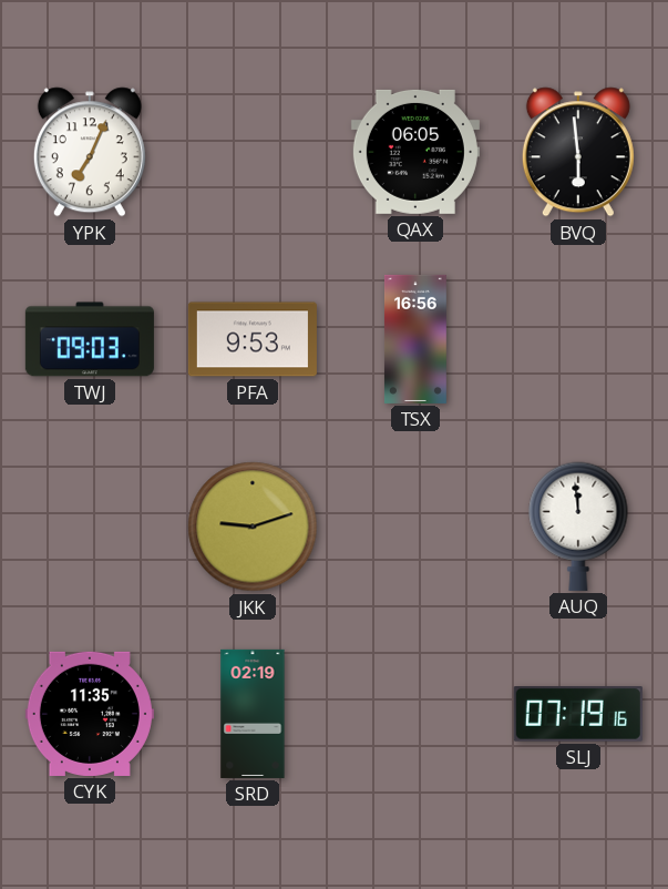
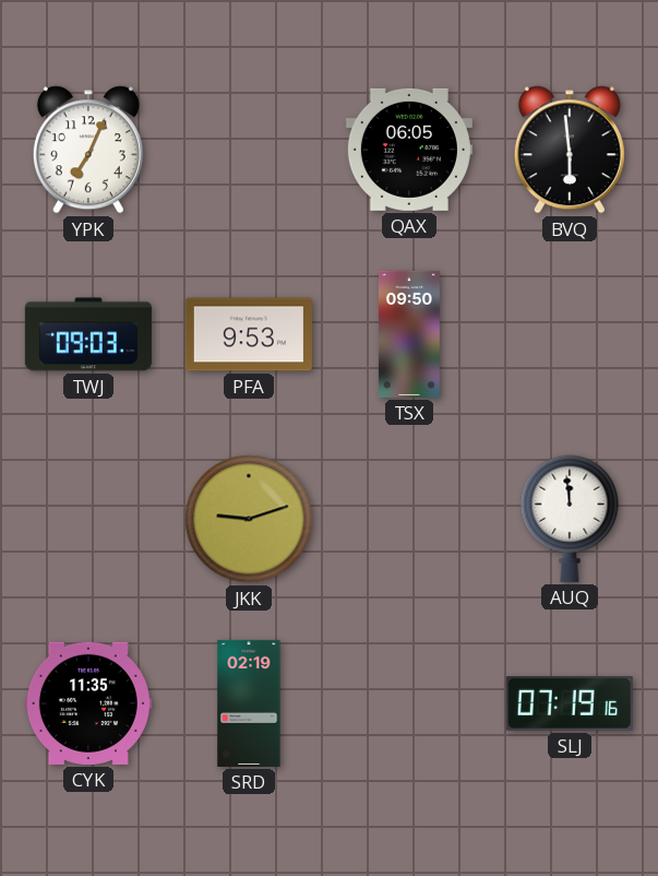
TSX: 16:56 -> 09:50
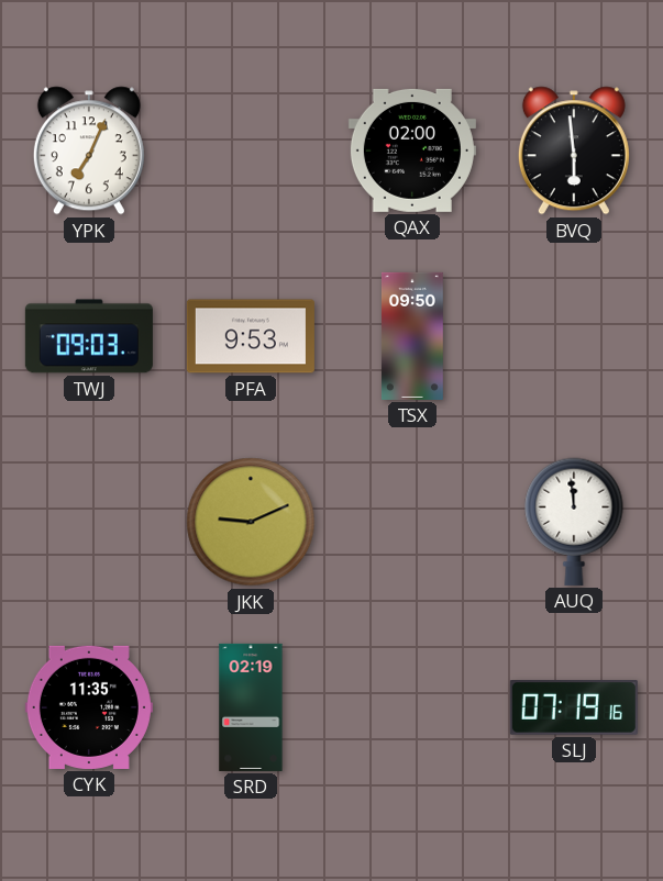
QAX: 06:05 -> 02:00
JKK: 9:12 -> 9:11
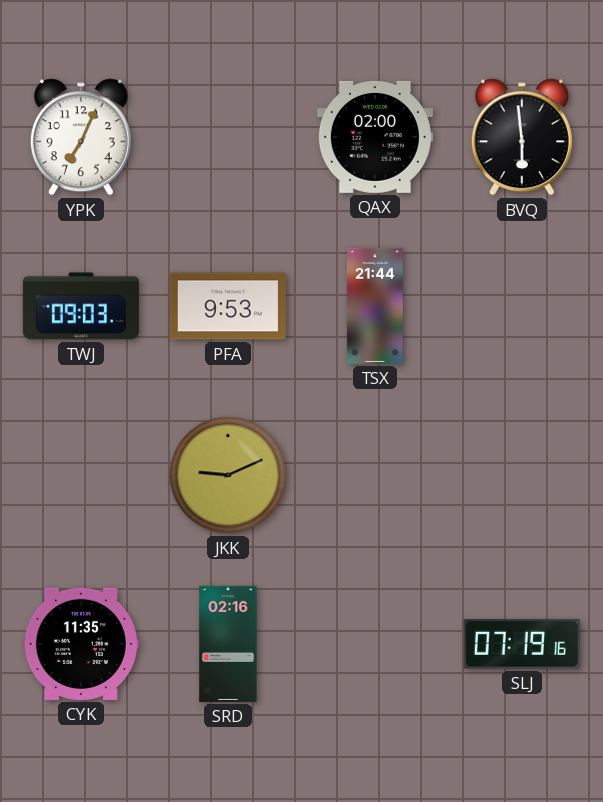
TSX: 09:50 -> 21:44
AUQ: 11:59 -> none
SRD: 02:19 -> 02:16
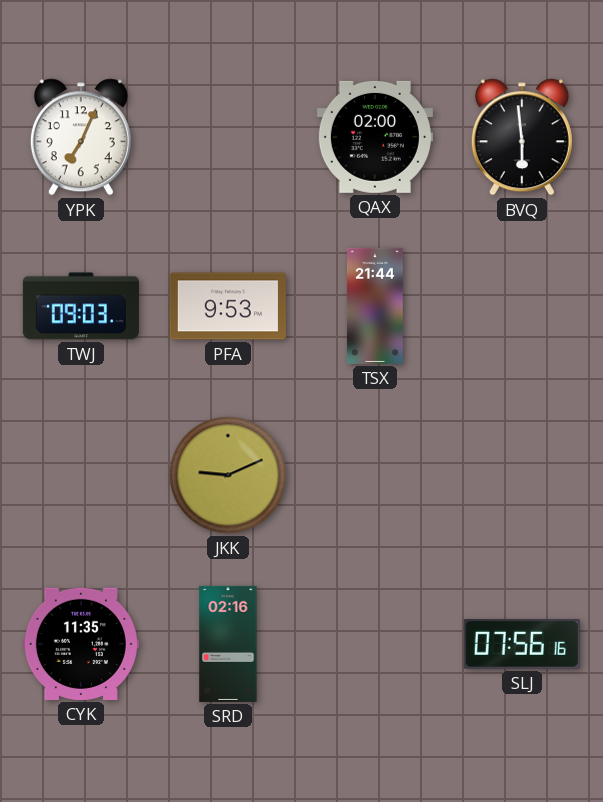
SLJ: 07:19 -> 07:56
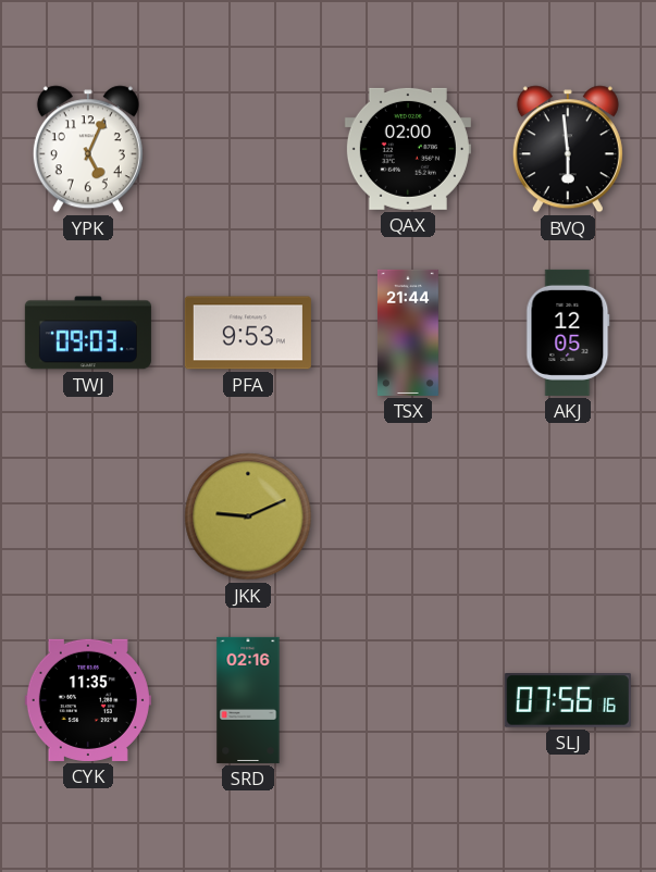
YPK: 7:04 -> 5:04
AKJ: none -> 12:05
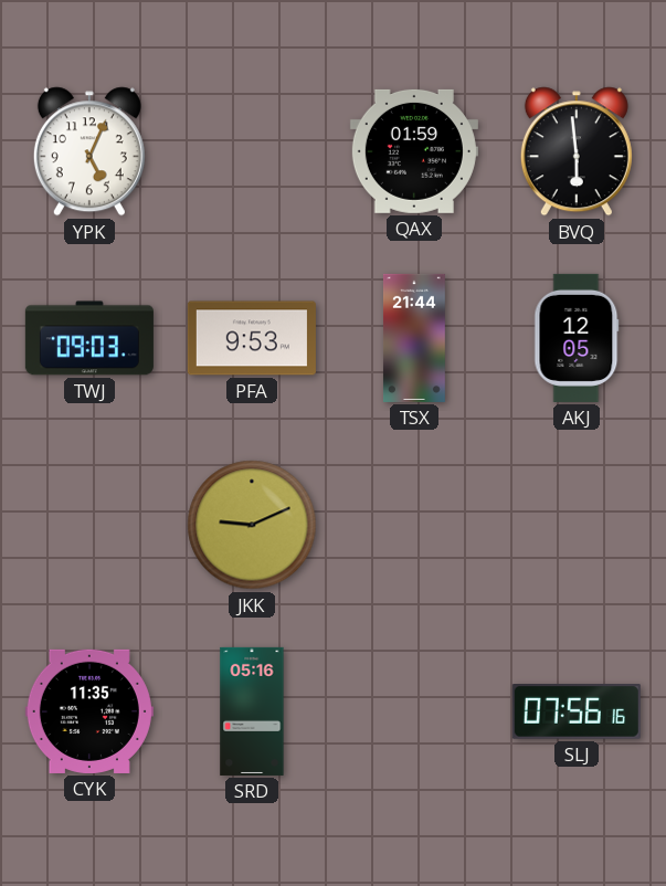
QAX: 02:00 -> 01:59
SRD: 02:16 -> 05:16
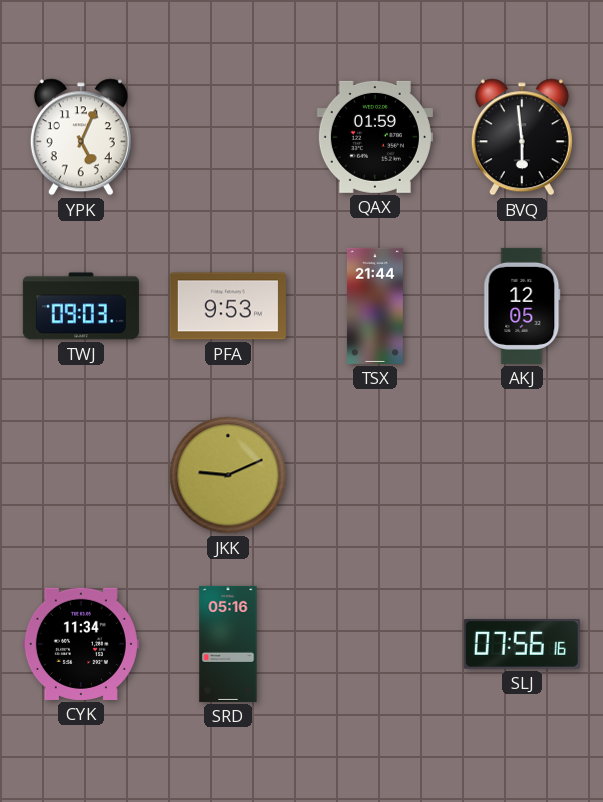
CYK: 11:35 -> 11:34
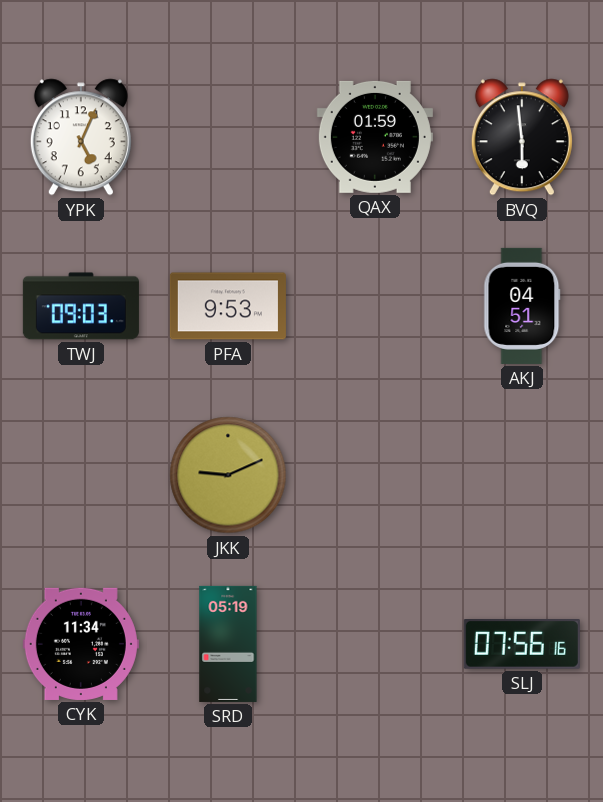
TSX: 21:44 -> none
AKJ: 12:05 -> 04:51
SRD: 05:16 -> 05:19
